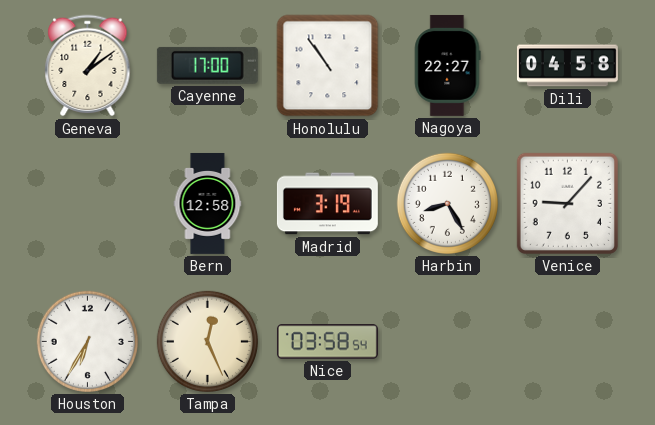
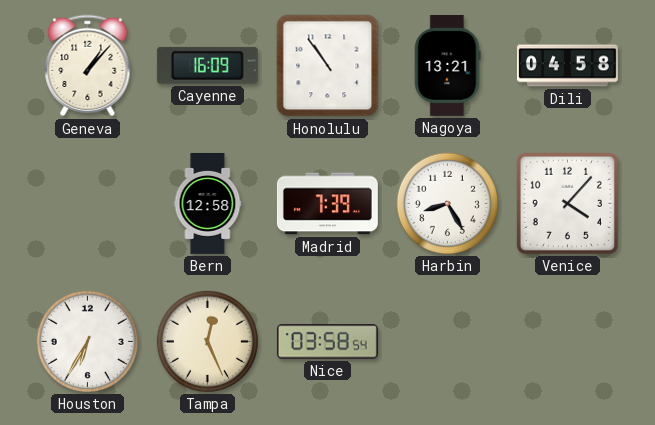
Geneva: 1:09 -> 1:07
Cayenne: 17:00 -> 16:09
Nagoya: 22:27 -> 13:21
Madrid: 3:19 -> 7:39
Venice: 9:07 -> 4:07
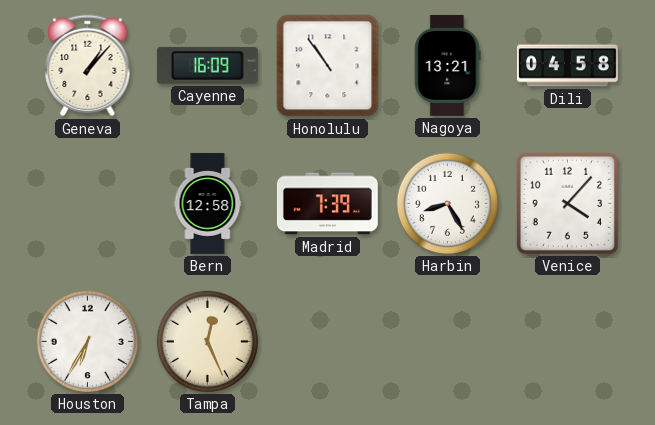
Nice: 03:58 -> none
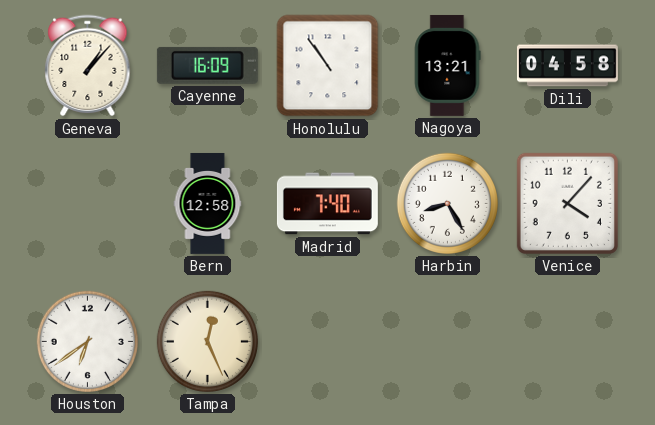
Madrid: 7:39 -> 7:40
Houston: 6:35 -> 6:39
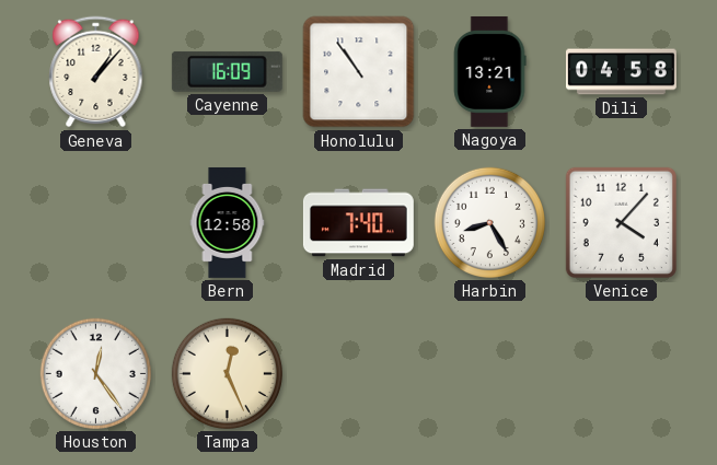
Houston: 6:39 -> 12:24
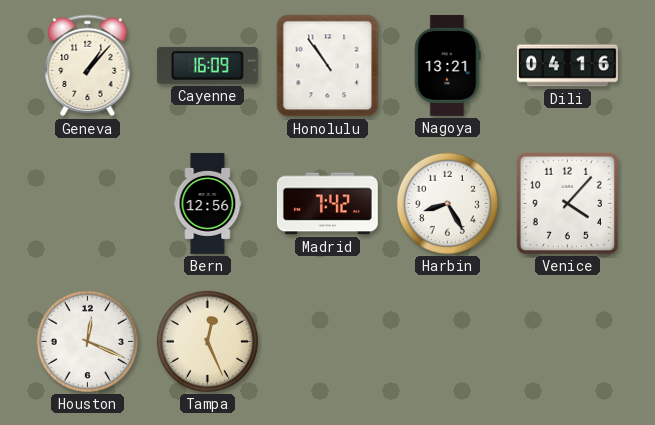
Dili: 04:58 -> 04:16
Bern: 12:58 -> 12:56
Madrid: 7:40 -> 7:42
Houston: 12:24 -> 12:19
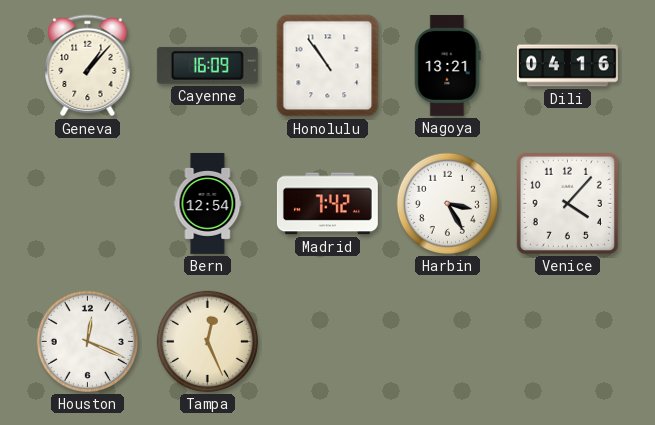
Bern: 12:56 -> 12:54
Harbin: 8:25 -> 3:25
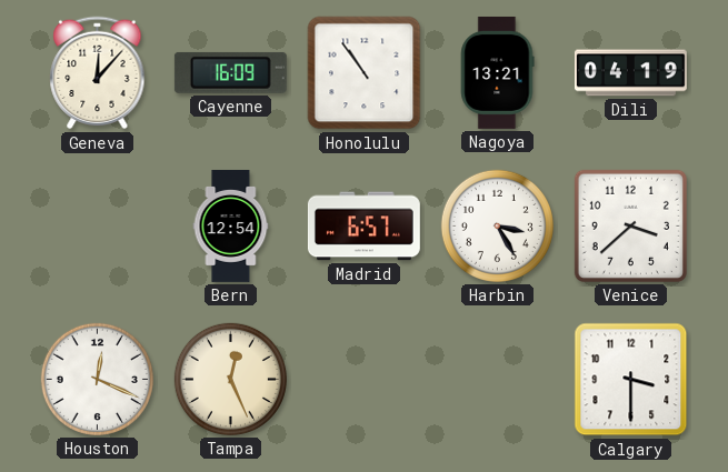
Geneva: 1:07 -> 12:07
Dili: 04:16 -> 04:19
Madrid: 7:42 -> 6:57
Venice: 4:07 -> 3:38
Calgary: none -> 3:30
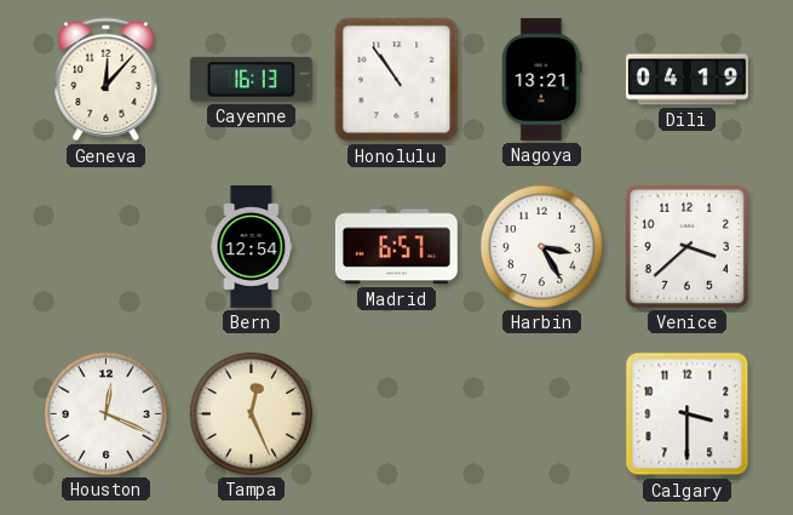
Cayenne: 16:09 -> 16:13
